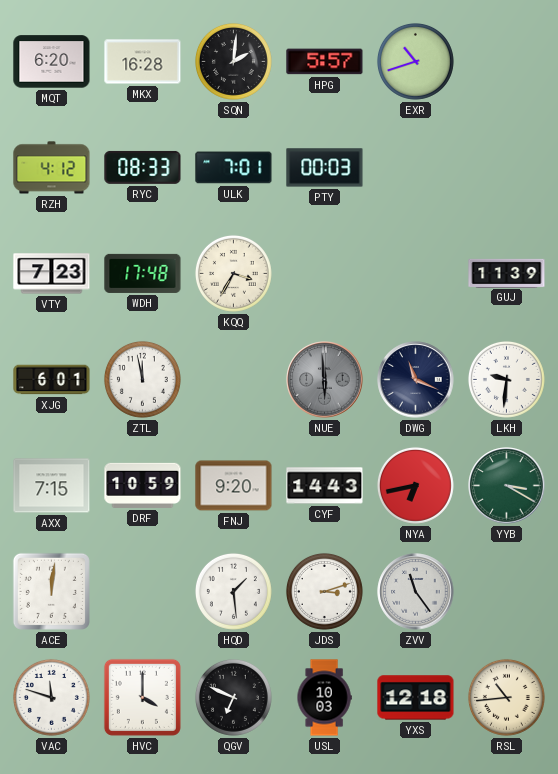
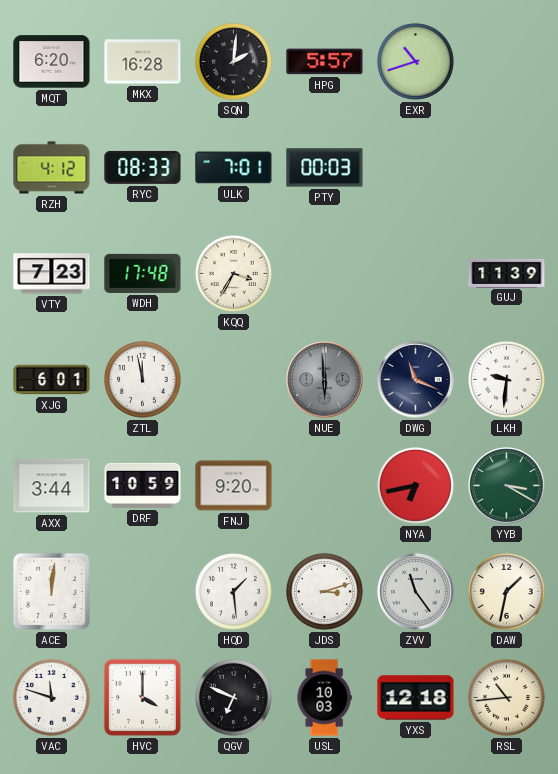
AXX: 7:15 -> 3:44
CYF: 14:43 -> none
DAW: none -> 1:32
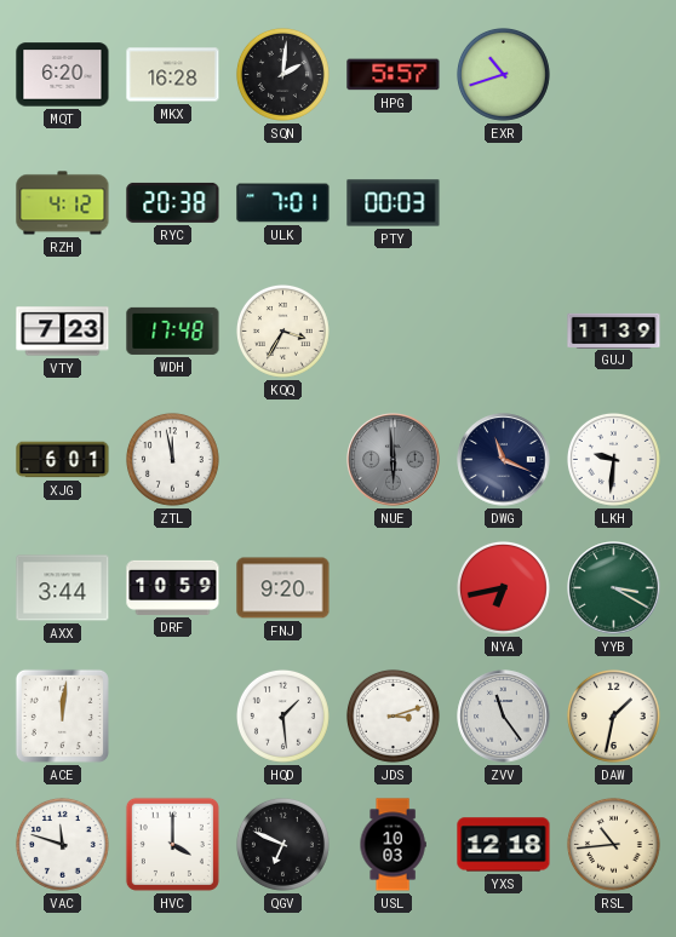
RYC: 08:33 -> 20:38
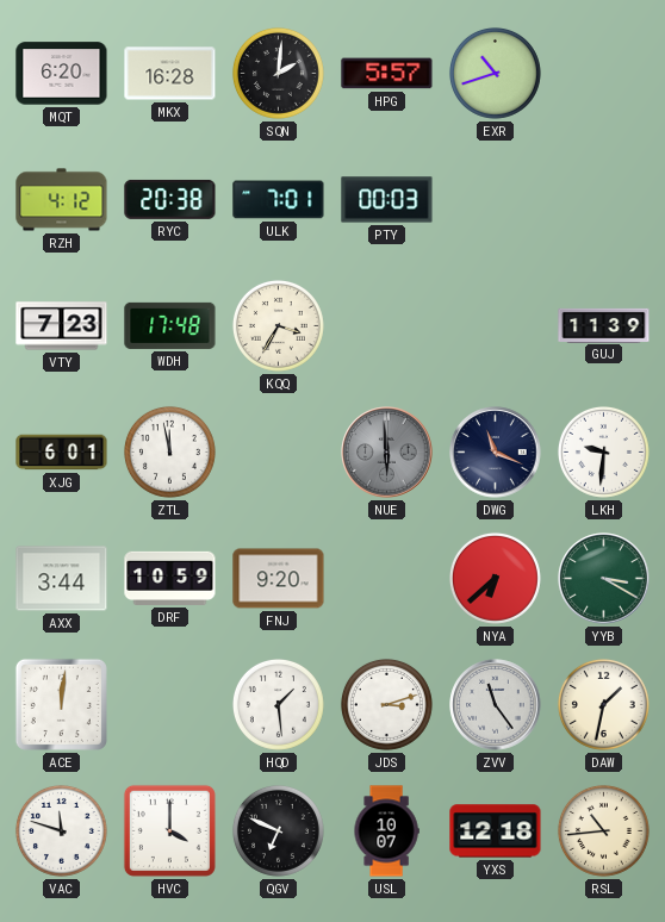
NYA: 6:43 -> 6:38
USL: 10:03 -> 10:07
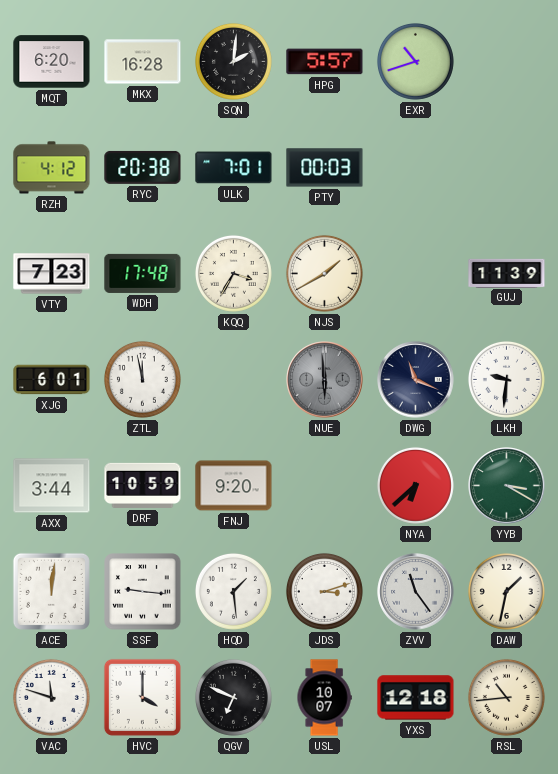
NJS: none -> 1:40
SSF: none -> 9:16
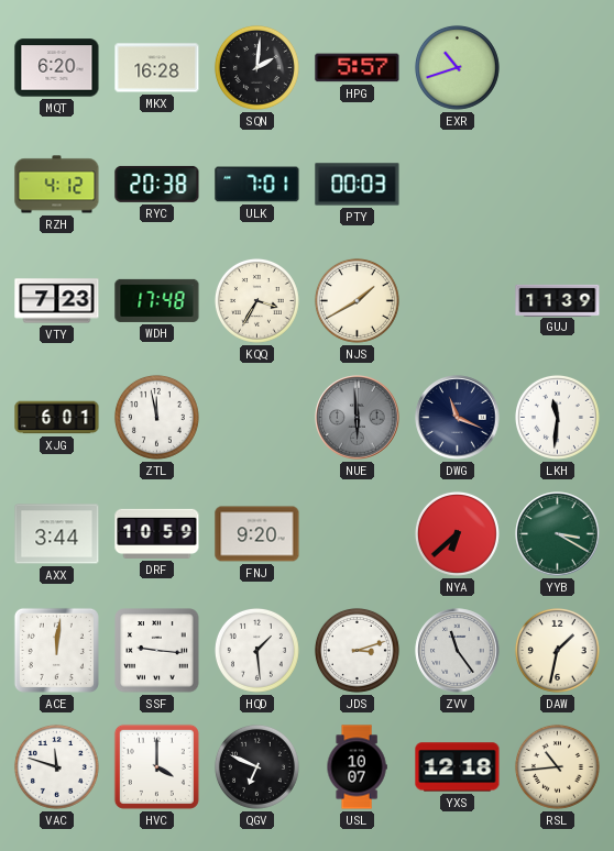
LKH: 9:31 -> 11:31
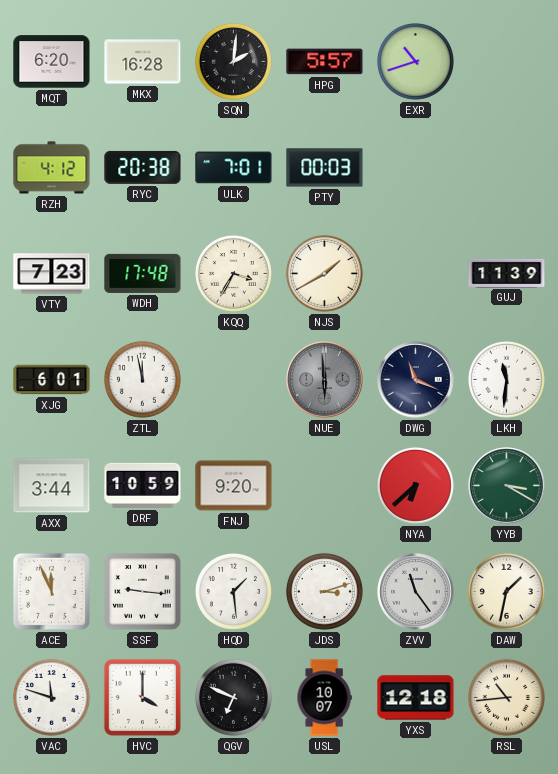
ACE: 12:01 -> 11:56
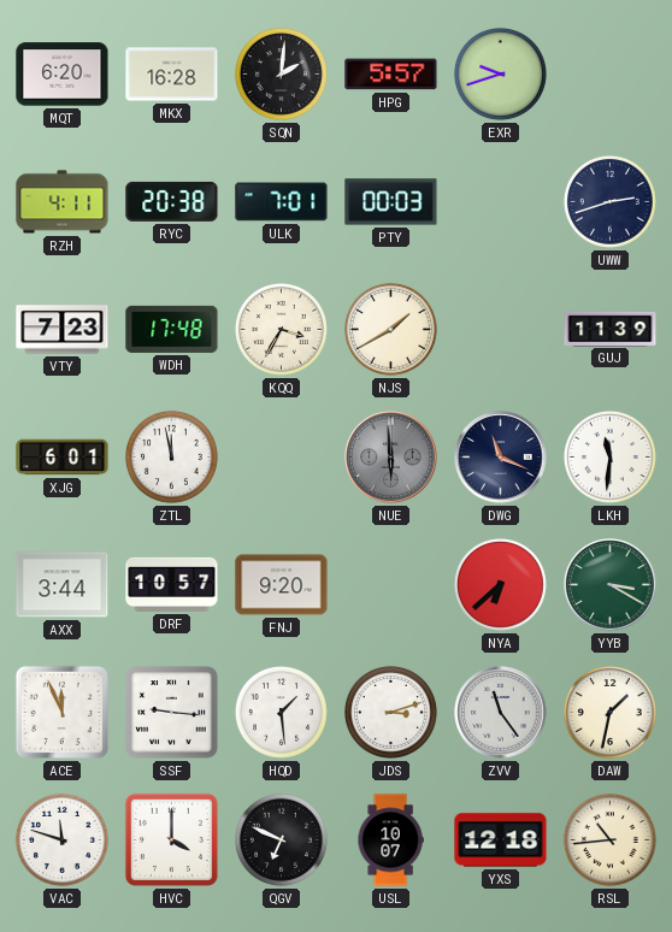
EXR: 10:42 -> 9:42
RZH: 4:12 -> 4:11
UWW: none -> 2:42
DRF: 10:59 -> 10:57
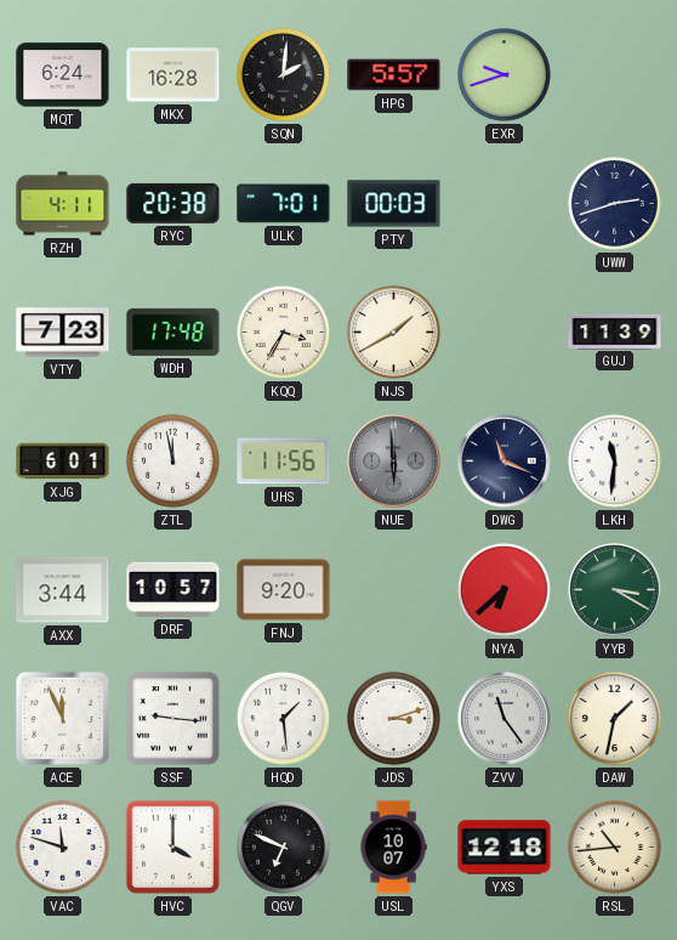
MQT: 6:20 -> 6:24
UHS: none -> 11:56
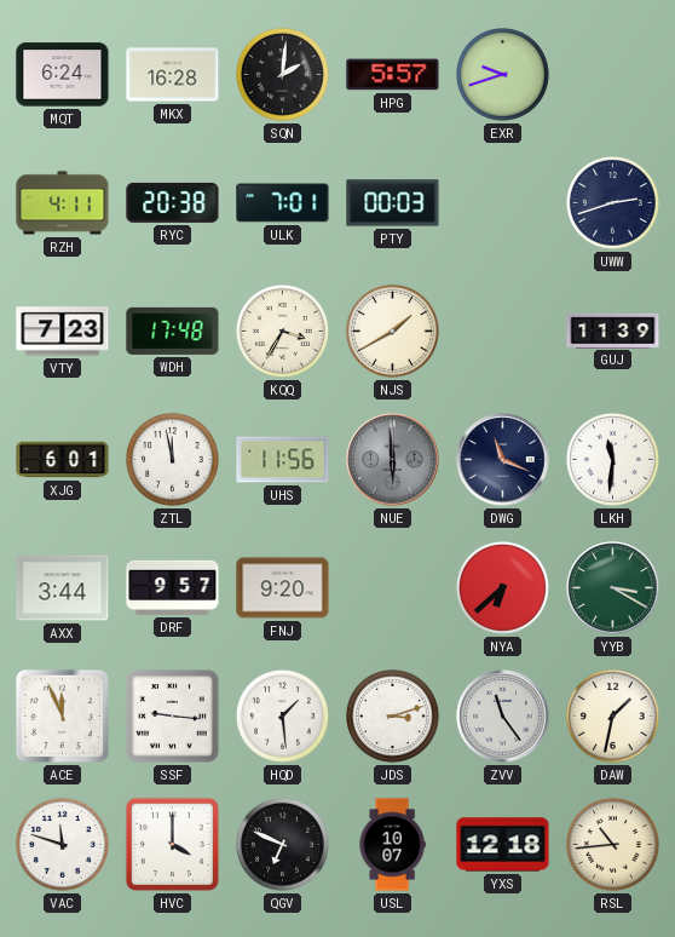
DRF: 10:57 -> 9:57
